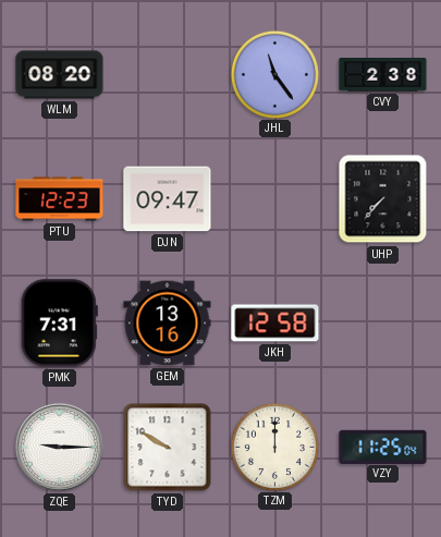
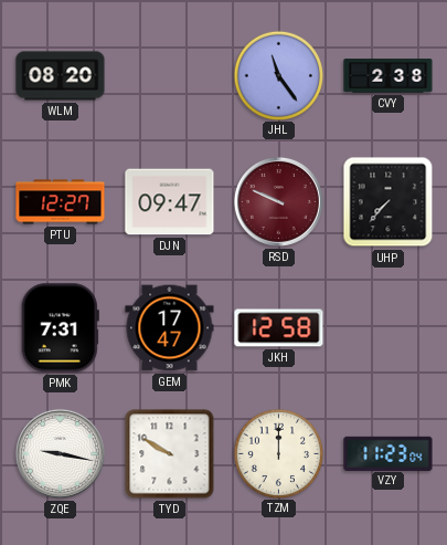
PTU: 12:23 -> 12:27
RSD: none -> 9:49
GEM: 13:16 -> 17:47
ZQE: 9:15 -> 9:17
VZY: 11:25 -> 11:23
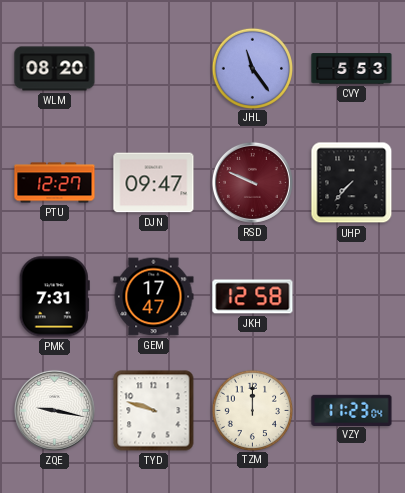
CVY: 2:38 -> 5:53
TYD: 9:50 -> 9:48
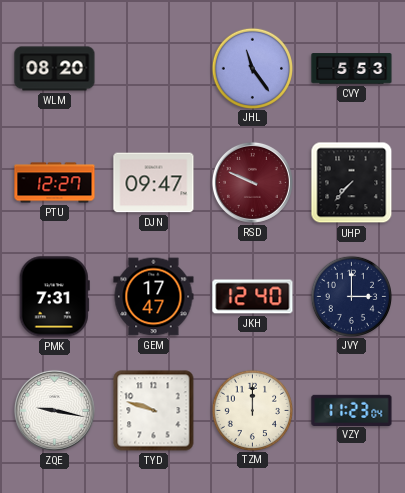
JKH: 12:58 -> 12:40
JVY: none -> 3:00
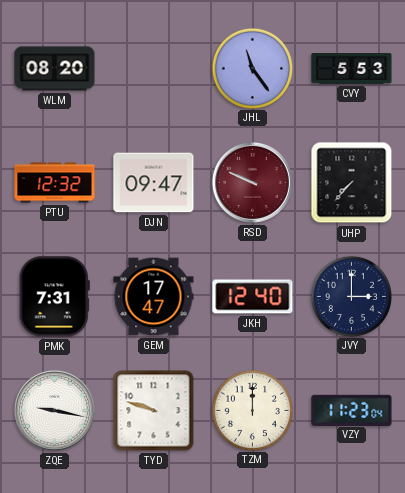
PTU: 12:27 -> 12:32
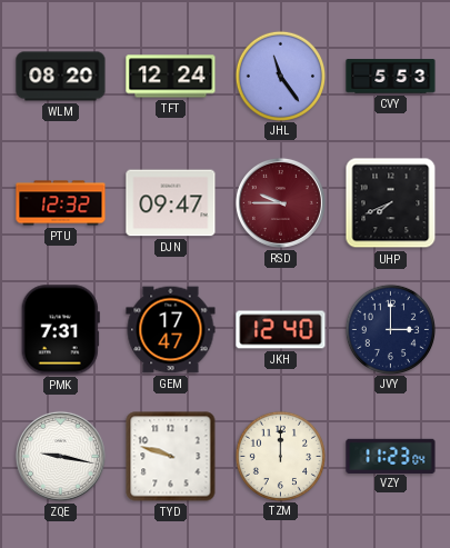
TFT: none -> 12:24
RSD: 9:49 -> 9:45
UHP: 7:37 -> 7:41
